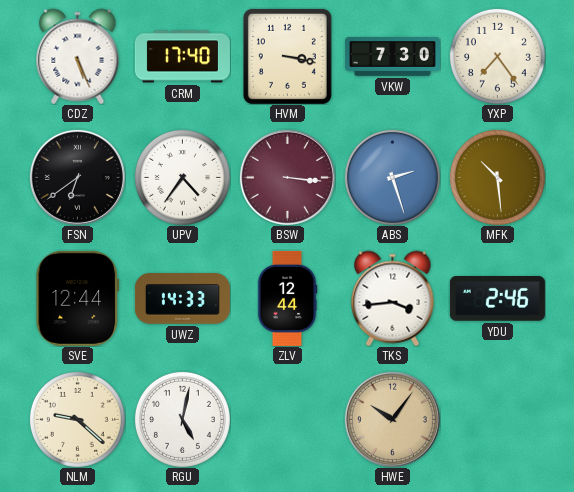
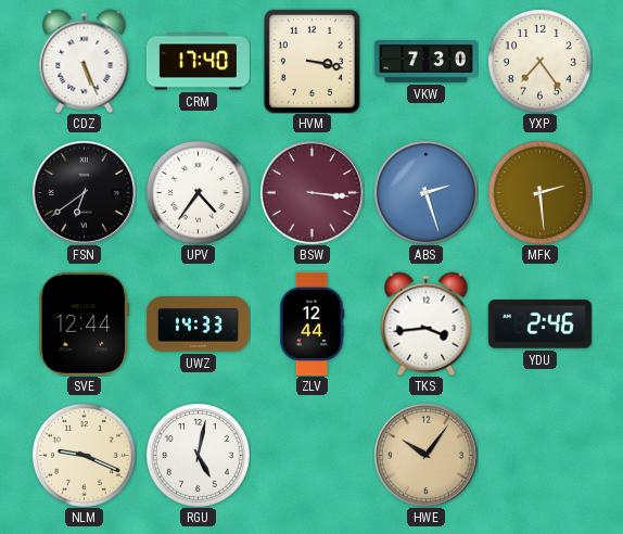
MFK: 10:29 -> 2:29
NLM: 9:22 -> 9:19
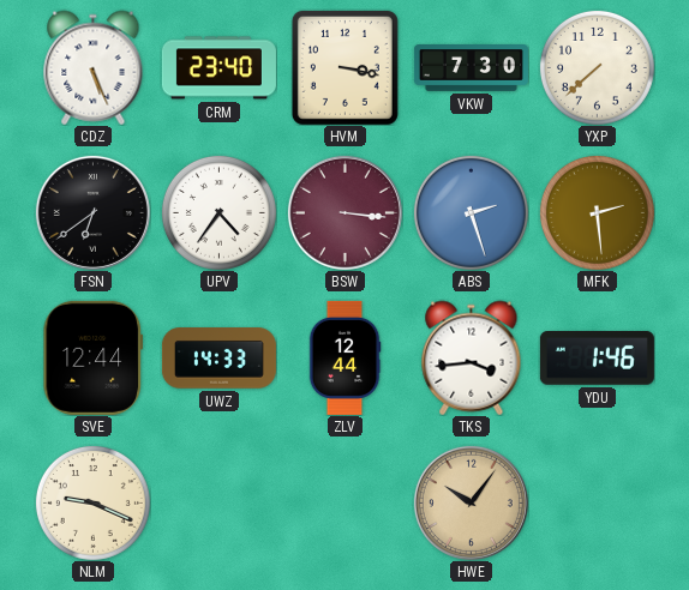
CRM: 17:40 -> 23:40
YXP: 7:24 -> 7:38
YDU: 2:46 -> 1:46
RGU: 5:02 -> none
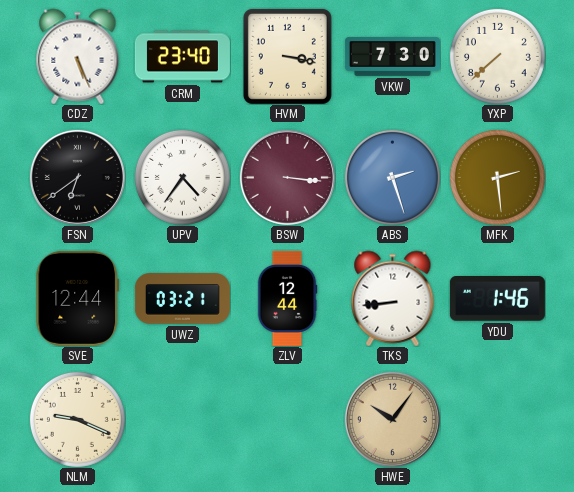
UWZ: 14:33 -> 03:21
TKS: 3:44 -> 8:44
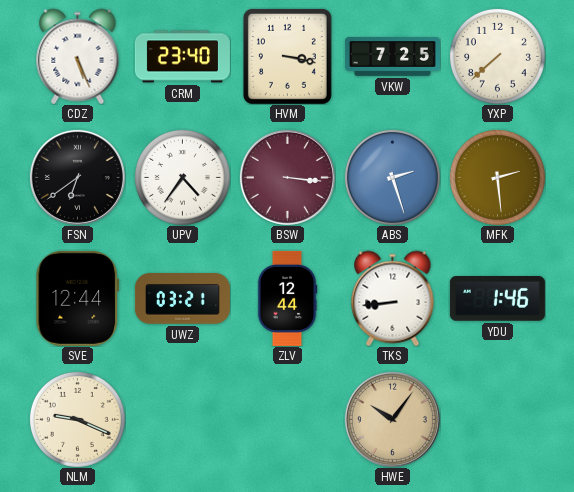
VKW: 7:30 -> 7:25
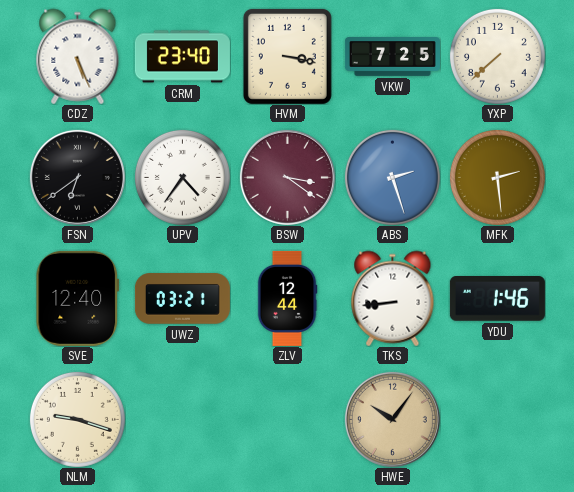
BSW: 3:16 -> 3:21
SVE: 12:44 -> 12:40
NLM: 9:19 -> 9:18
